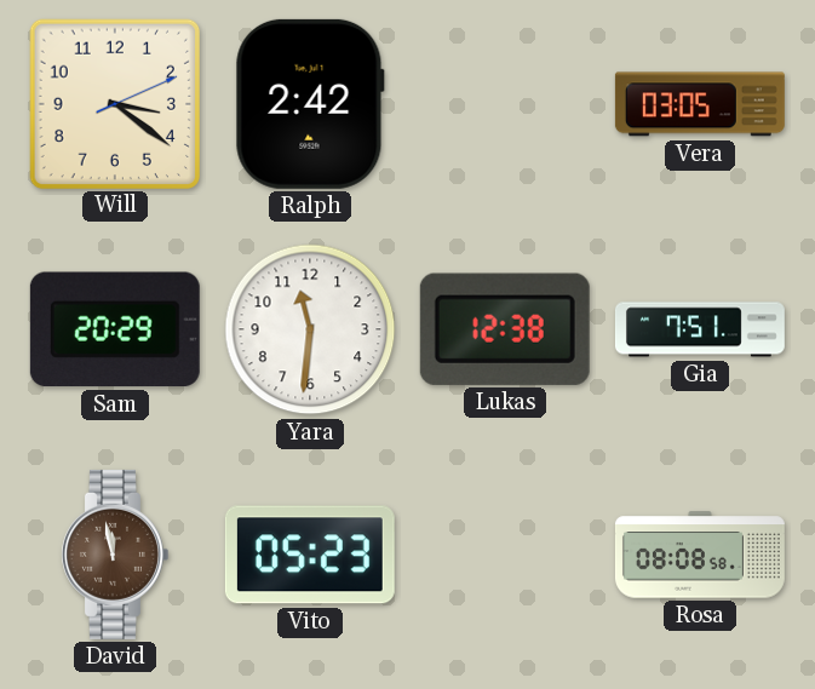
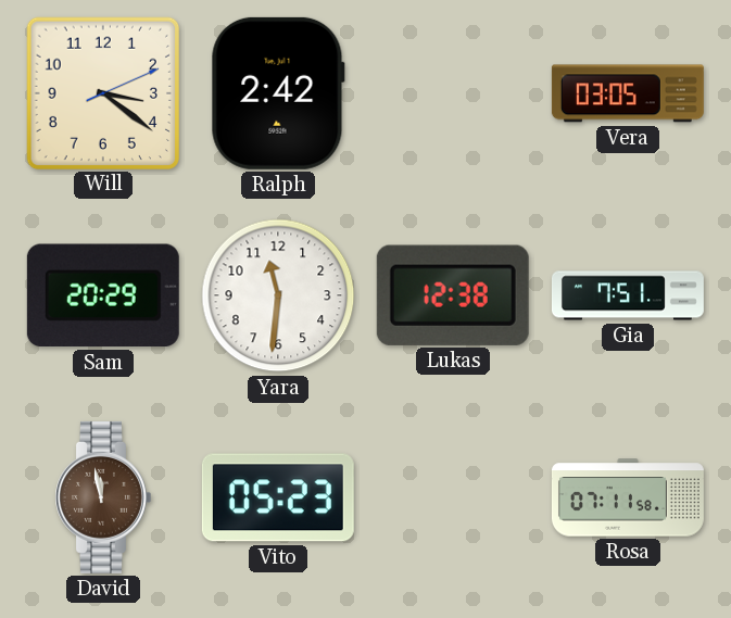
Rosa: 08:08 -> 07:11
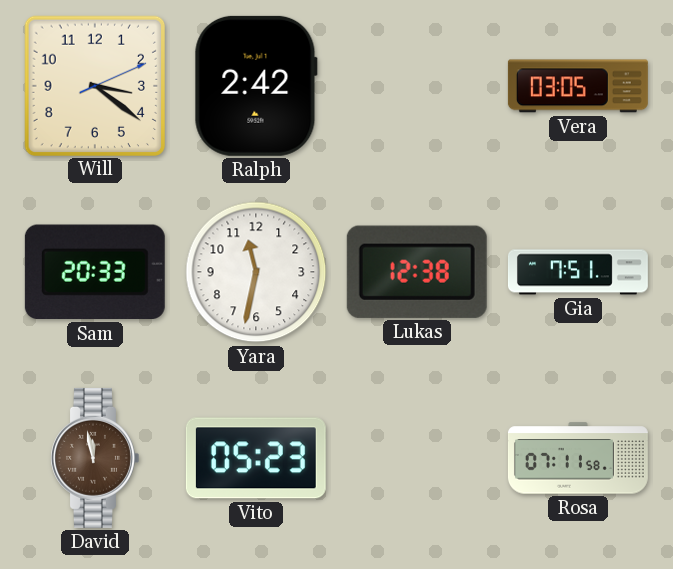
Sam: 20:29 -> 20:33
Yara: 11:31 -> 11:32
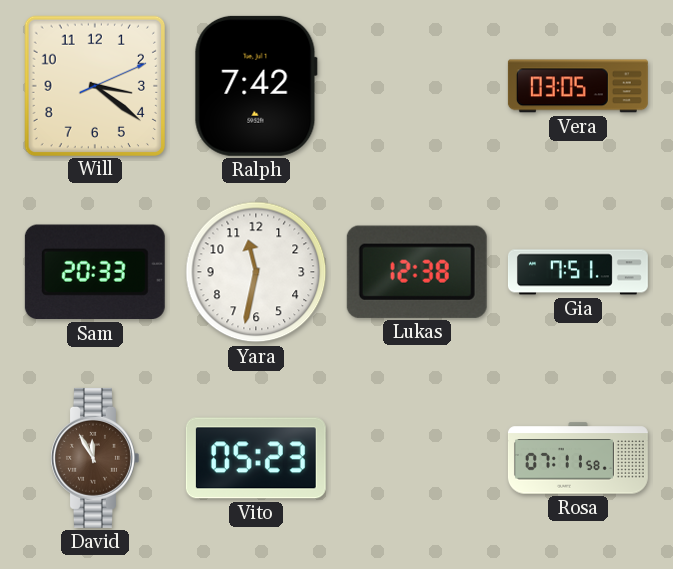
Ralph: 2:42 -> 7:42
David: 11:58 -> 11:55
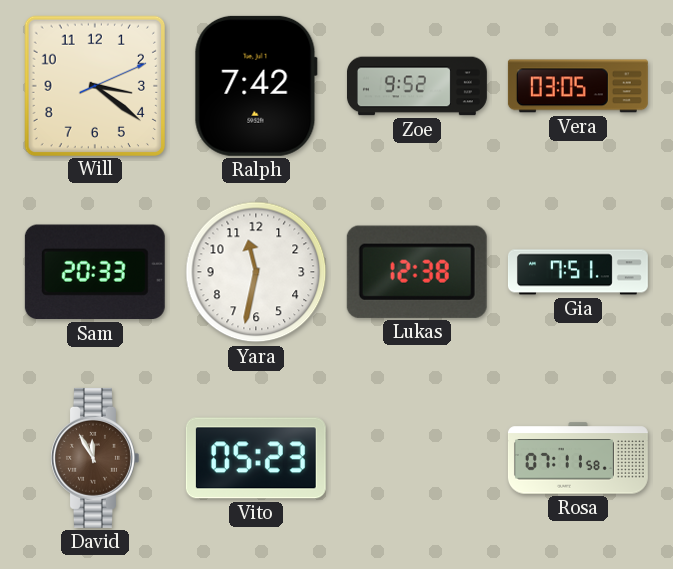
Zoe: none -> 9:52
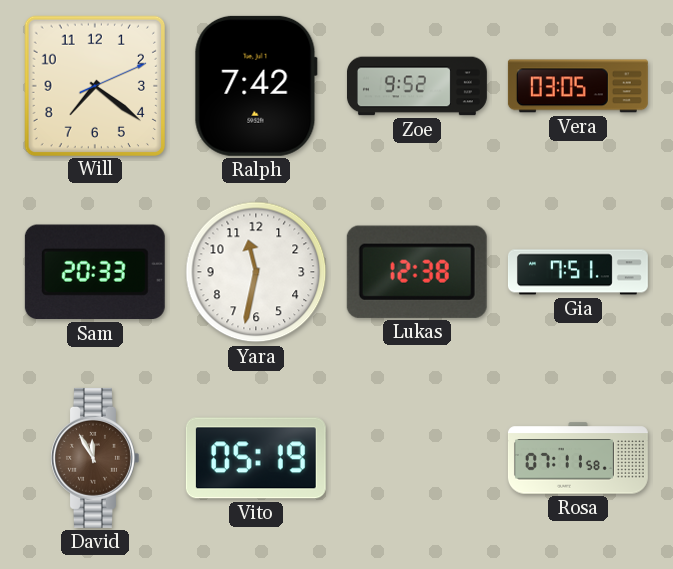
Will: 3:21 -> 7:21
Vito: 05:23 -> 05:19
